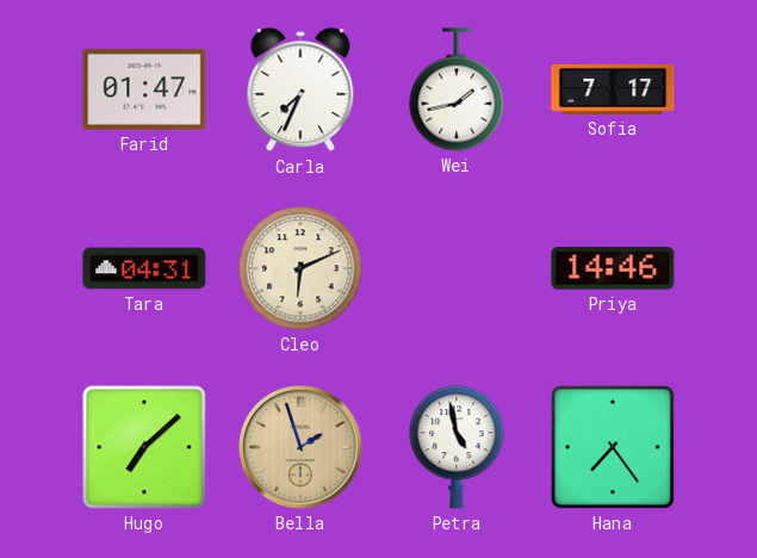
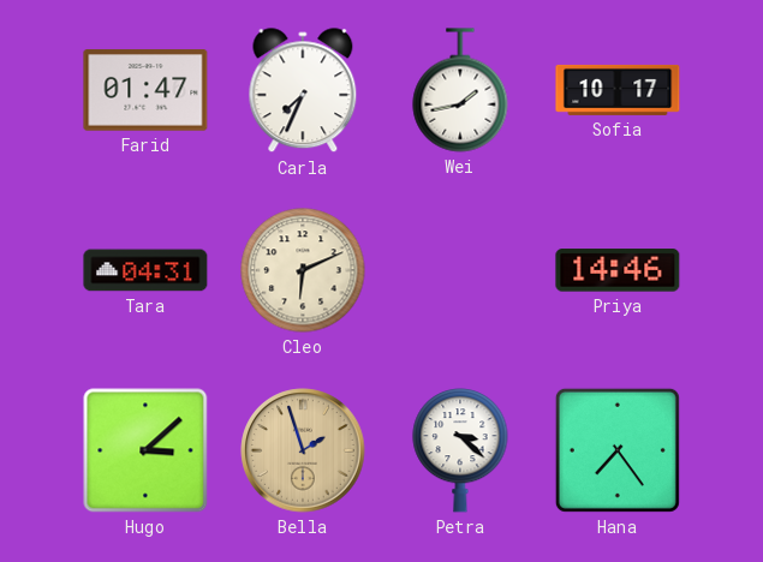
Sofia: 7:17 -> 10:17
Hugo: 7:08 -> 3:08
Petra: 4:58 -> 3:22
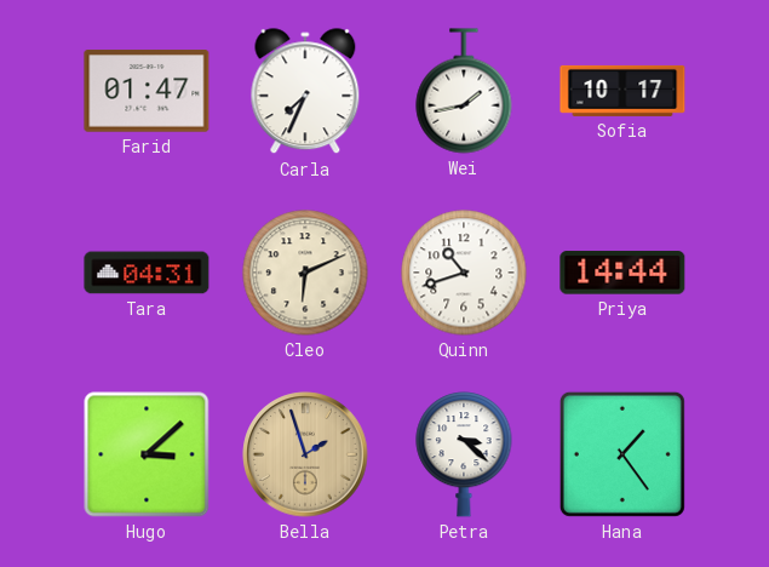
Quinn: none -> 10:42
Priya: 14:46 -> 14:44
Hana: 7:24 -> 1:24
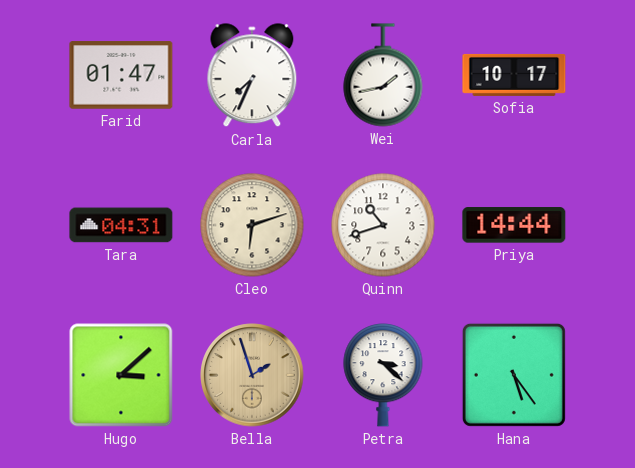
Cleo: 6:11 -> 6:12
Hana: 1:24 -> 5:24
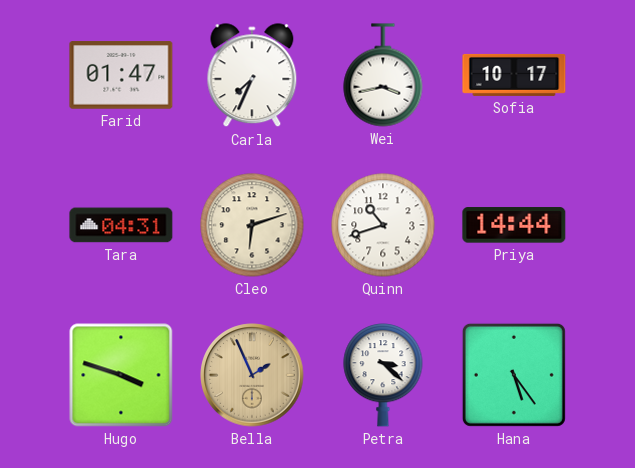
Wei: 1:43 -> 3:43
Hugo: 3:08 -> 3:48
Bella: 1:57 -> 1:56
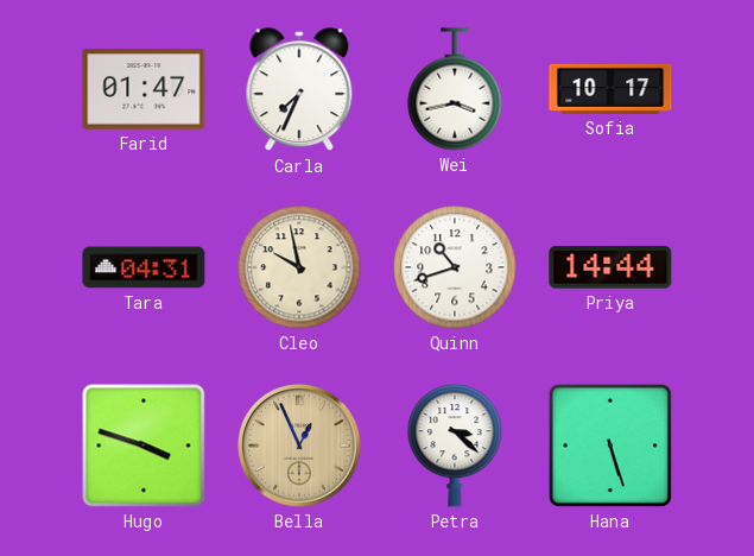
Cleo: 6:12 -> 9:58
Bella: 1:56 -> 12:56
Hana: 5:24 -> 5:27
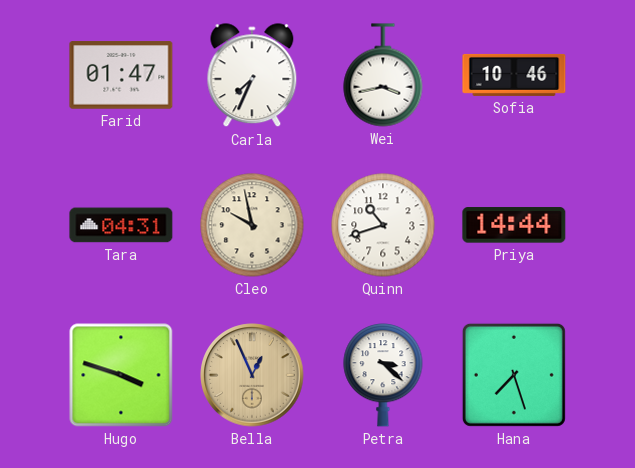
Sofia: 10:17 -> 10:46
Hana: 5:27 -> 7:27
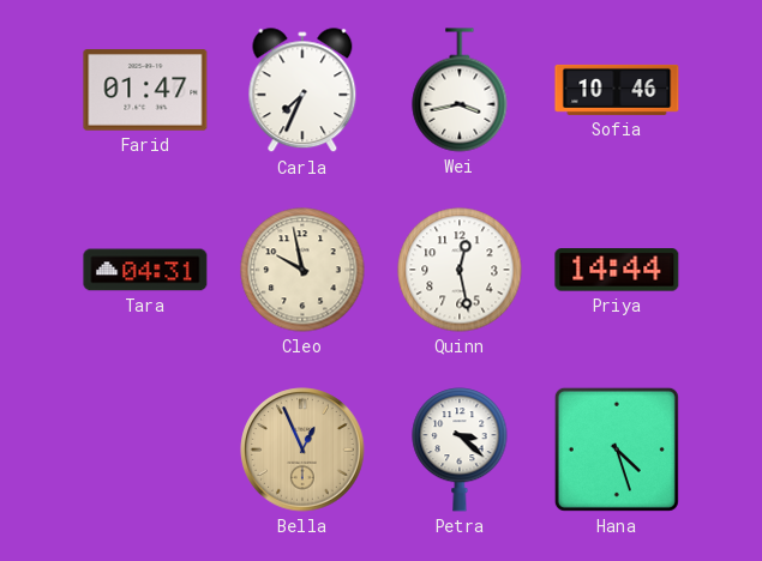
Quinn: 10:42 -> 12:28
Hugo: 3:48 -> none
Hana: 7:27 -> 4:27
